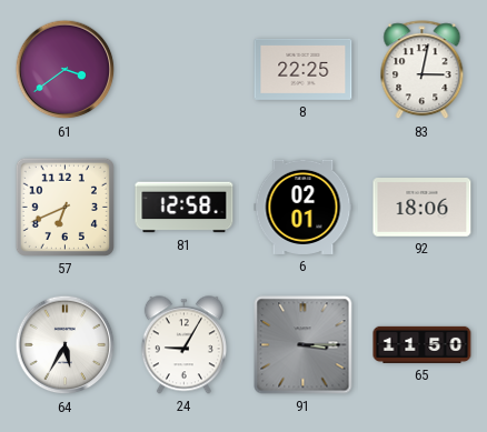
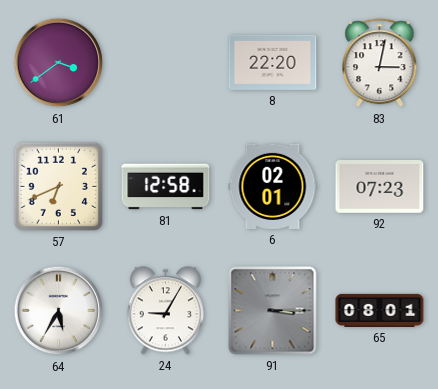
8: 22:25 -> 22:20
92: 18:06 -> 07:23
65: 11:50 -> 08:01
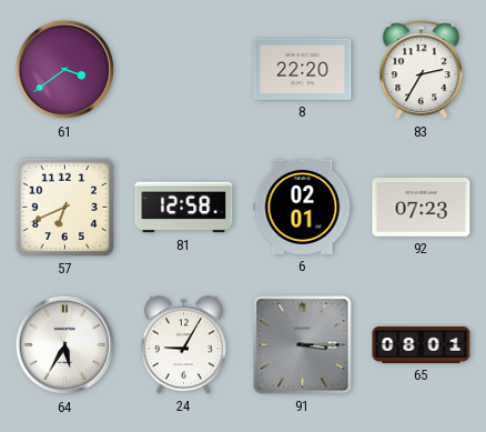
83: 3:02 -> 2:35
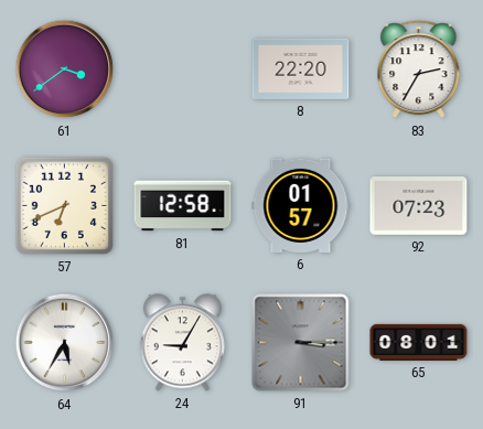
6: 02:01 -> 01:57
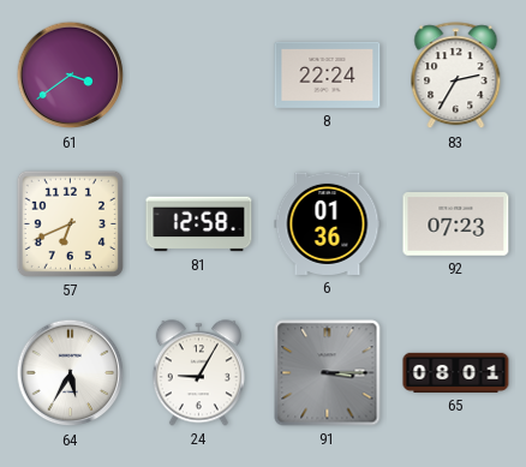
8: 22:20 -> 22:24
6: 01:57 -> 01:36
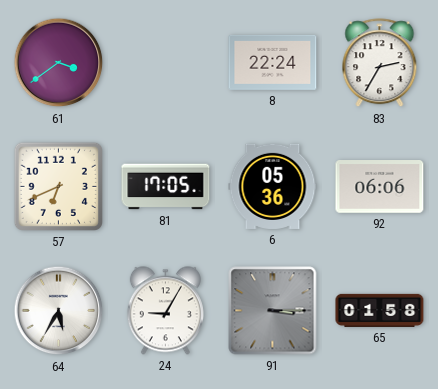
81: 12:58 -> 17:05
6: 01:36 -> 05:36
92: 07:23 -> 06:06
65: 08:01 -> 01:58
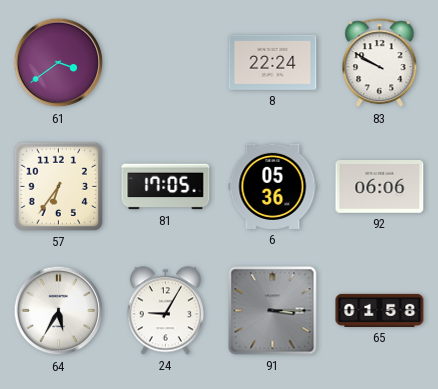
83: 2:35 -> 9:50
57: 6:41 -> 6:36
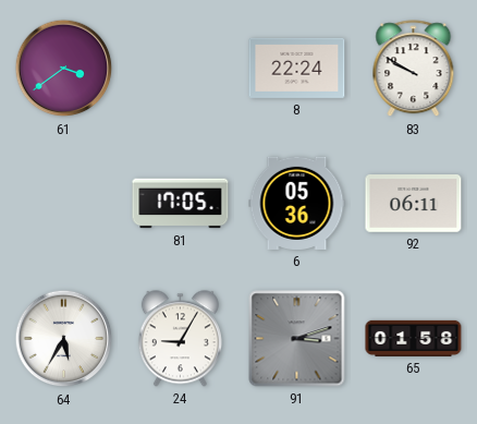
57: 6:36 -> none
92: 06:06 -> 06:11
91: 3:15 -> 3:12
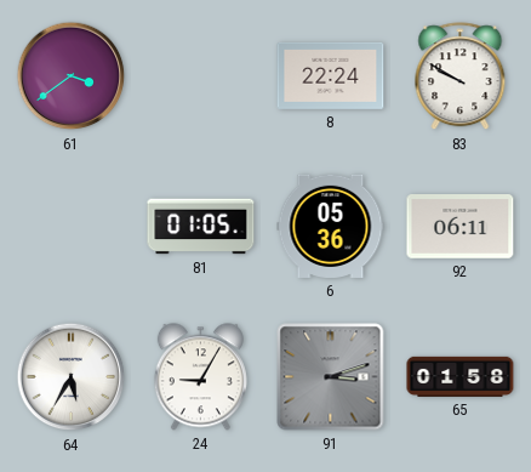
81: 17:05 -> 01:05
